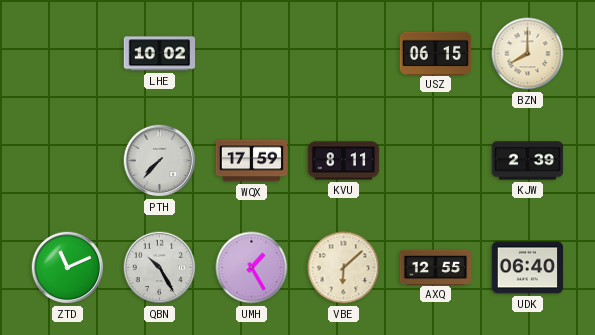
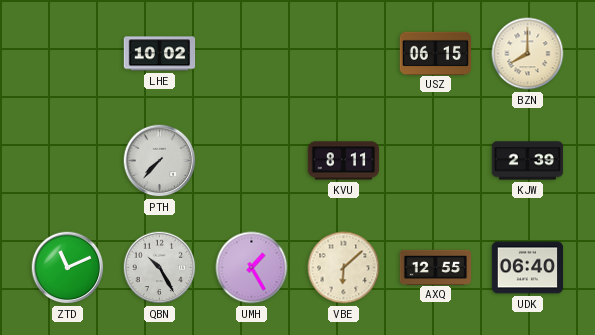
WQX: 17:59 -> none
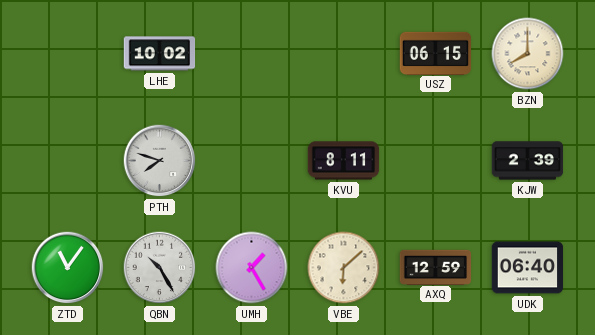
PTH: 7:37 -> 7:48
ZTD: 11:11 -> 11:06
AXQ: 12:55 -> 12:59
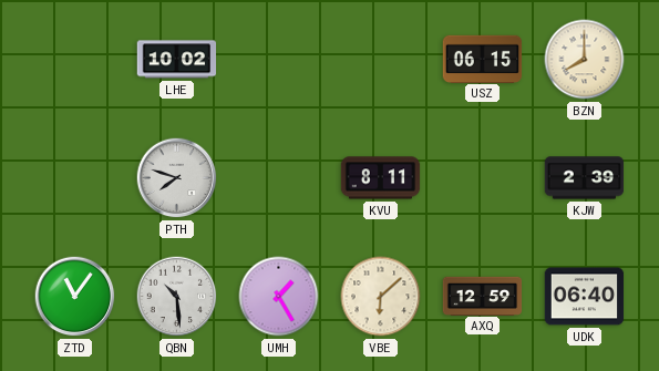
QBN: 10:25 -> 10:29
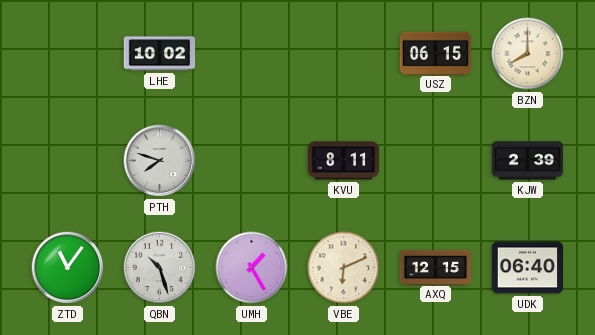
QBN: 10:29 -> 10:27
VBE: 6:08 -> 6:11
AXQ: 12:59 -> 12:15
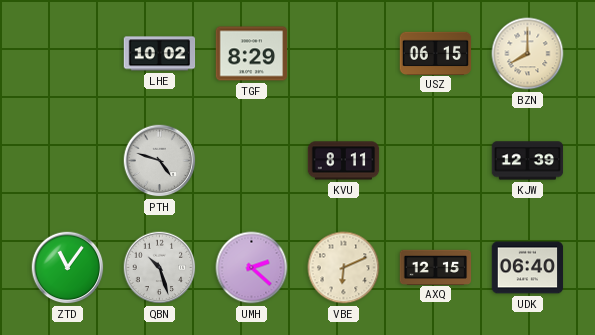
TGF: none -> 8:29
PTH: 7:48 -> 4:48
KJW: 2:39 -> 12:39
UMH: 1:25 -> 2:22
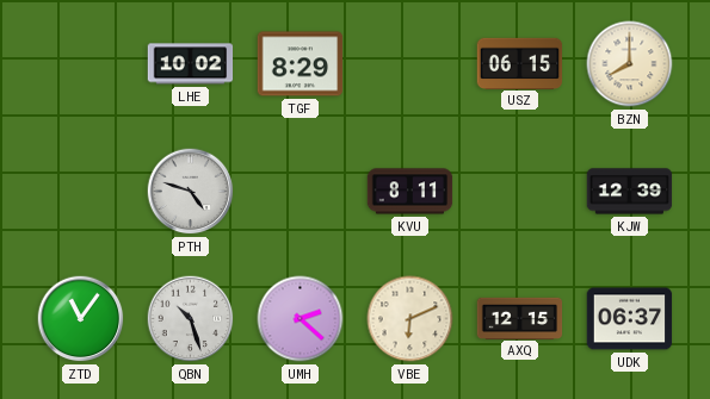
UDK: 06:40 -> 06:37
